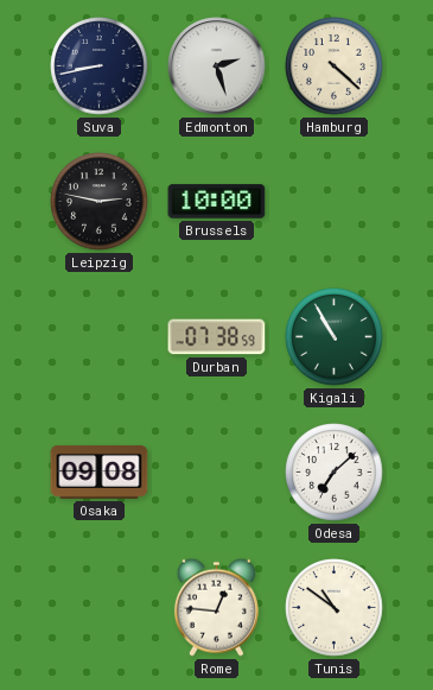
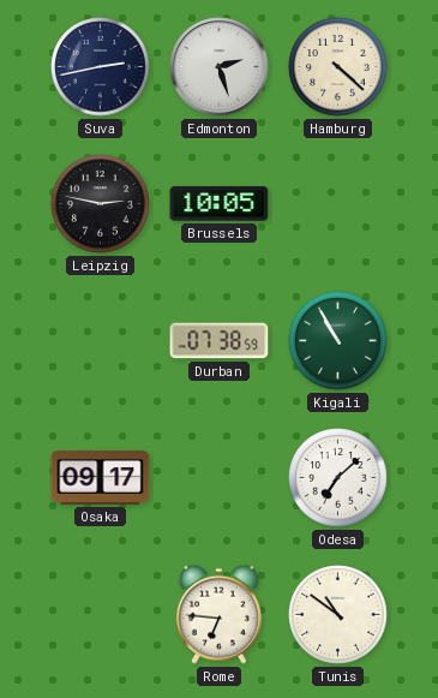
Suva: 8:43 -> 2:43
Brussels: 10:00 -> 10:05
Osaka: 09:08 -> 09:17
Rome: 12:46 -> 6:46
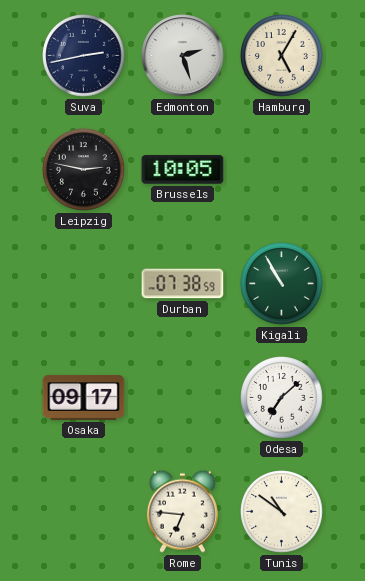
Hamburg: 4:22 -> 5:05
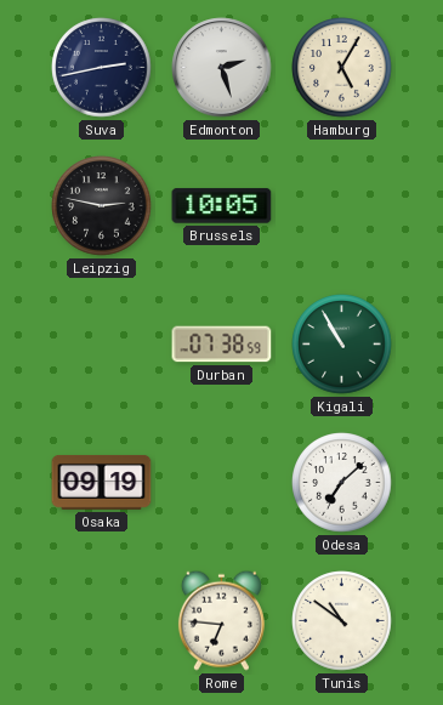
Osaka: 09:17 -> 09:19
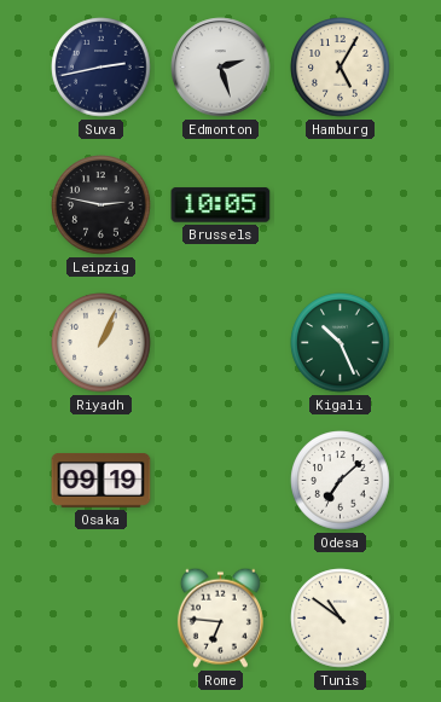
Riyadh: none -> 1:04
Durban: 07:38 -> none
Kigali: 10:55 -> 10:26
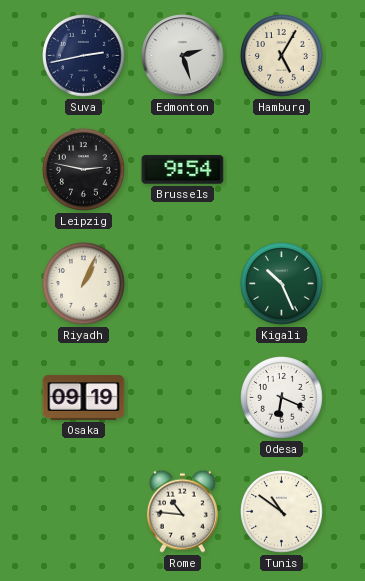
Brussels: 10:05 -> 9:54
Odesa: 7:08 -> 6:19
Rome: 6:46 -> 10:46
